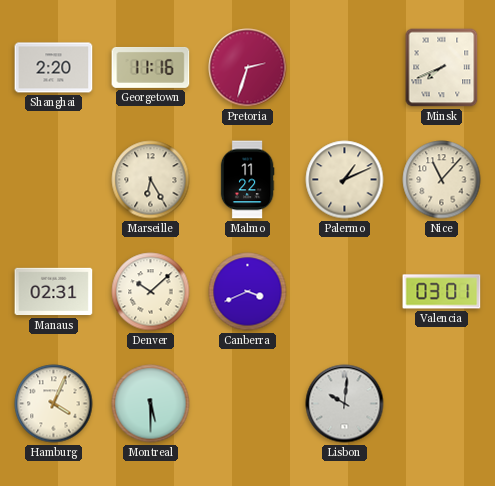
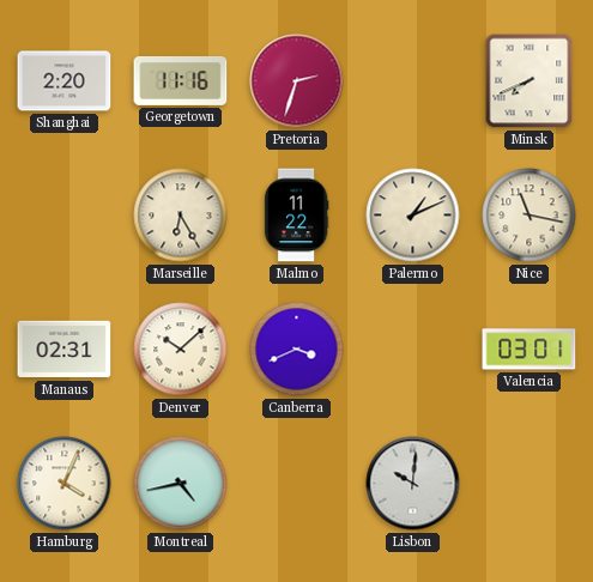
Nice: 11:07 -> 11:17
Montreal: 5:30 -> 4:43
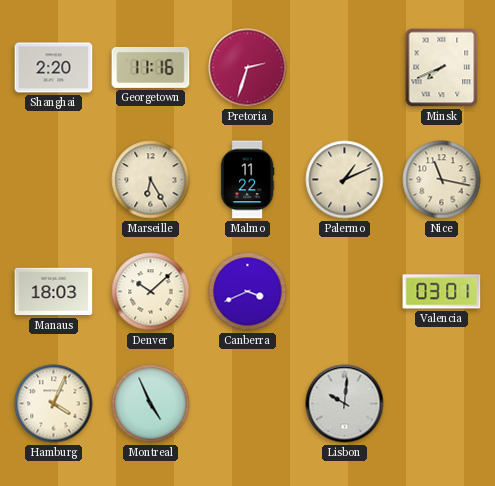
Manaus: 02:31 -> 18:03
Montreal: 4:43 -> 4:56
